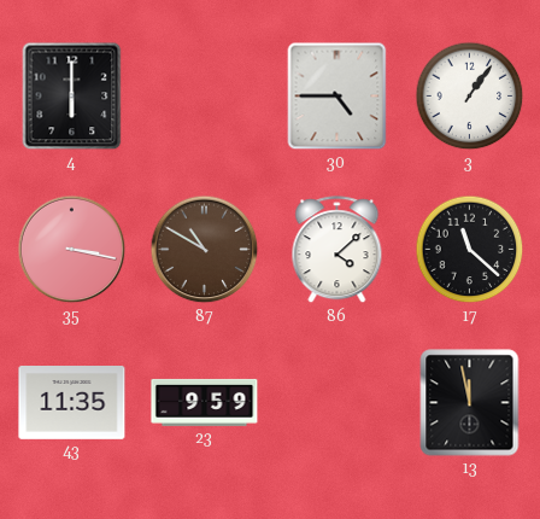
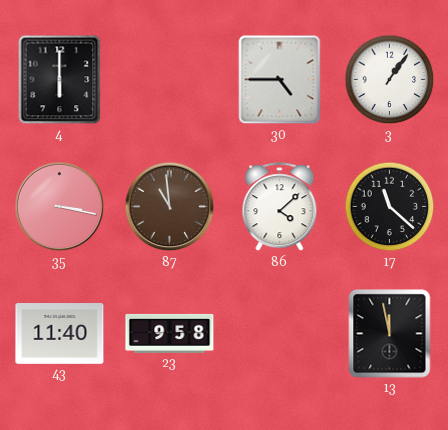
87: 10:50 -> 10:59
43: 11:35 -> 11:40
23: 9:59 -> 9:58
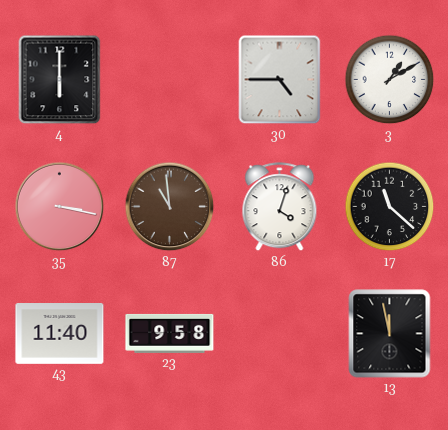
3: 1:06 -> 1:10
86: 4:08 -> 4:03
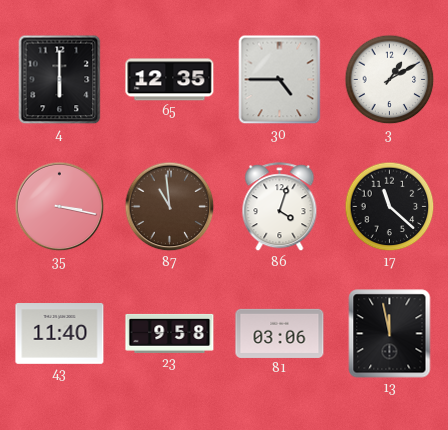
65: none -> 12:35
81: none -> 03:06
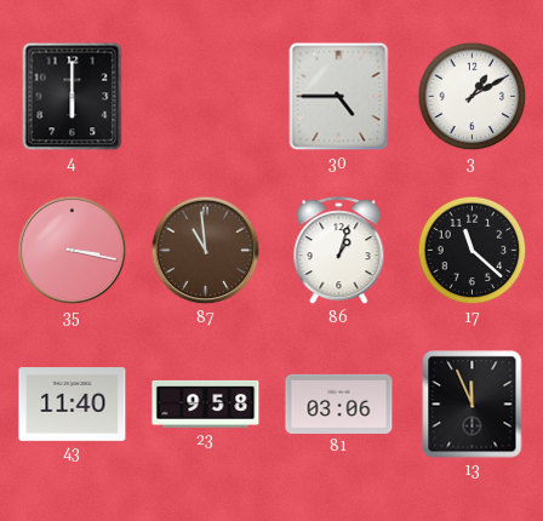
65: 12:35 -> none
86: 4:03 -> 1:03
13: 11:58 -> 11:56
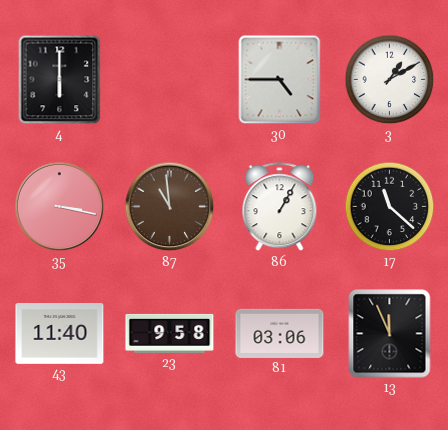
86: 1:03 -> 1:05
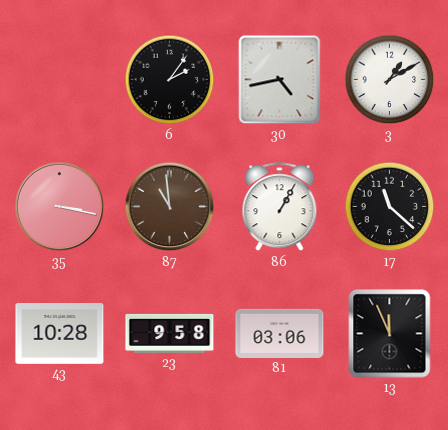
4: 6:00 -> none
6: none -> 2:06
30: 4:45 -> 4:43
43: 11:40 -> 10:28
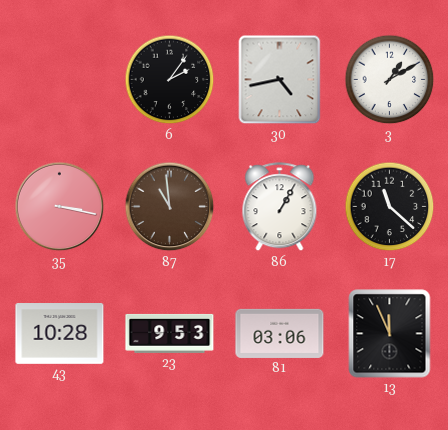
23: 9:58 -> 9:53
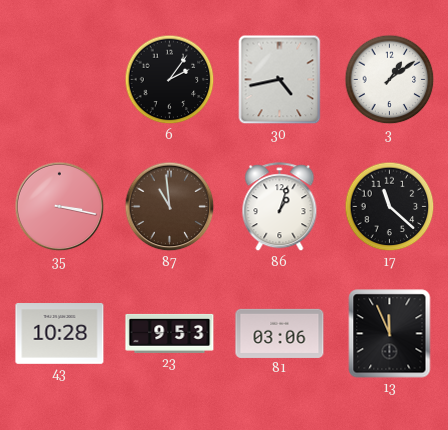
3: 1:10 -> 1:09
86: 1:05 -> 1:03
